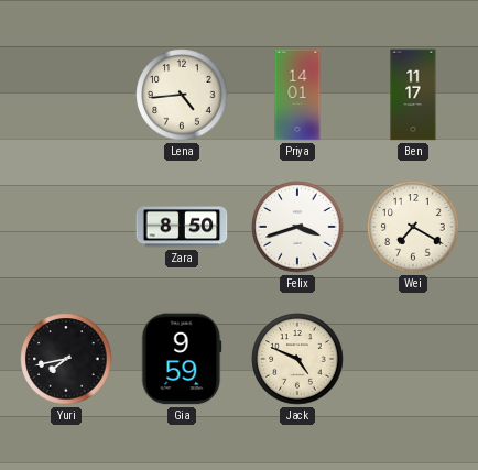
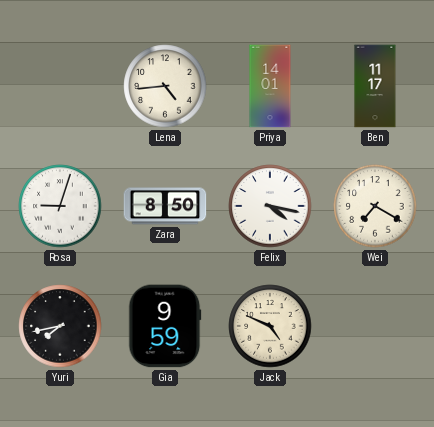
Rosa: none -> 9:03
Felix: 3:42 -> 4:17
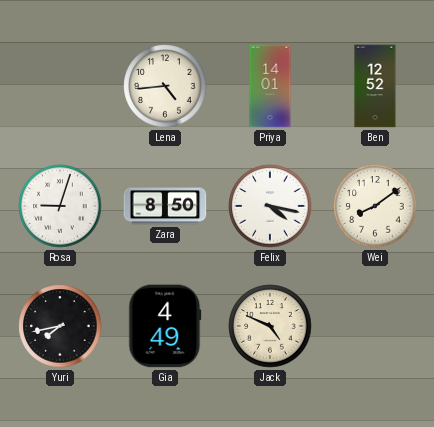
Ben: 11:17 -> 12:52
Wei: 7:20 -> 8:09
Gia: 9:59 -> 4:49
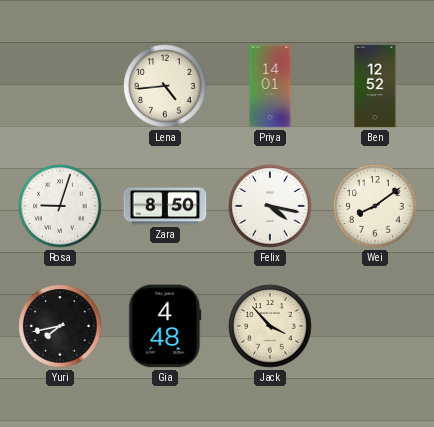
Gia: 4:49 -> 4:48
Jack: 4:49 -> 3:53
